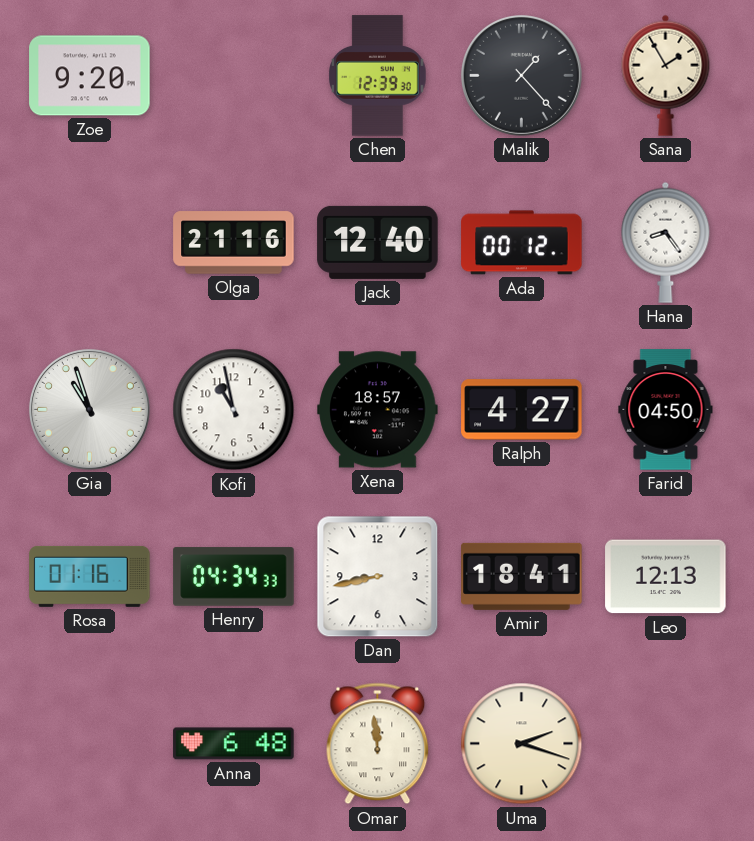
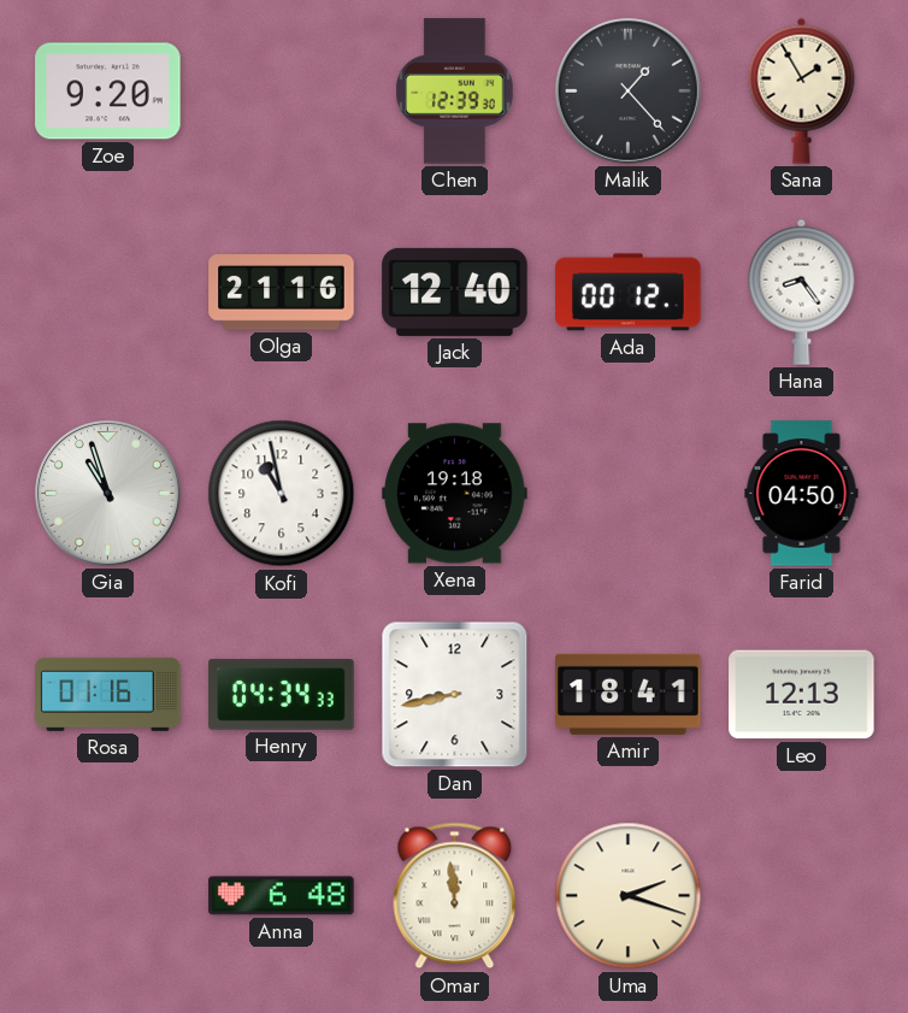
Xena: 18:57 -> 19:18
Ralph: 4:27 -> none
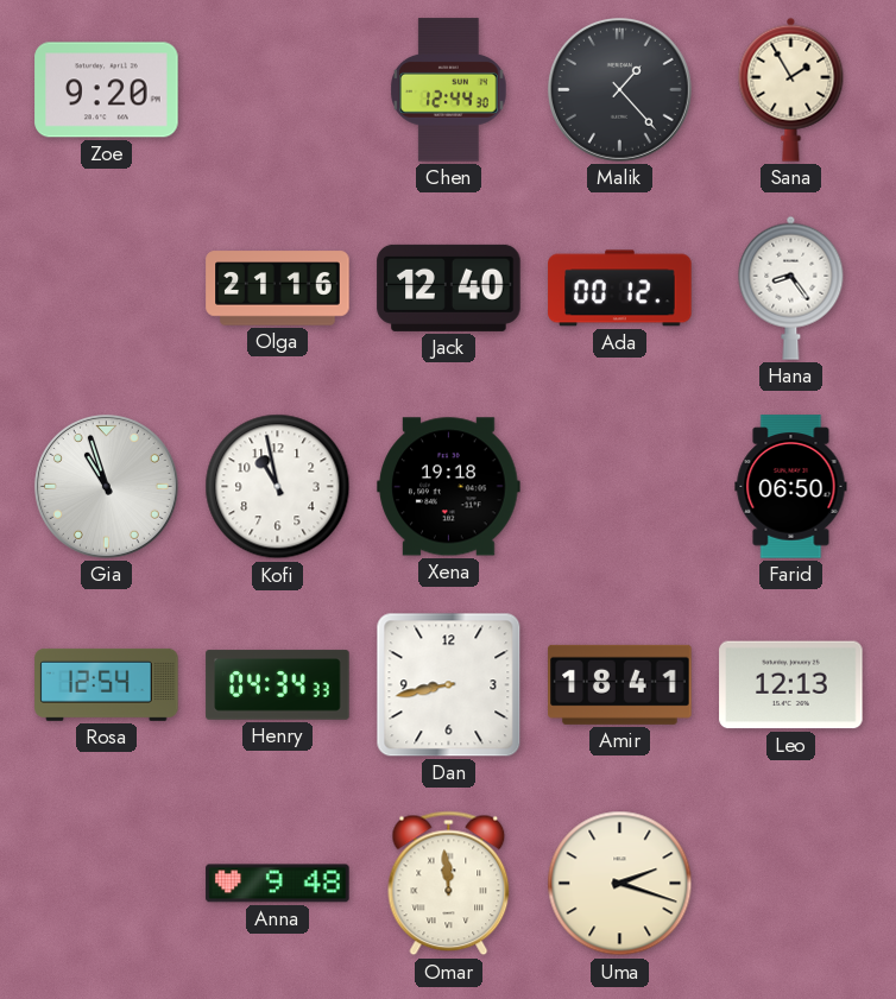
Chen: 12:39 -> 12:44
Farid: 04:50 -> 06:50
Rosa: 01:16 -> 12:54
Anna: 6:48 -> 9:48
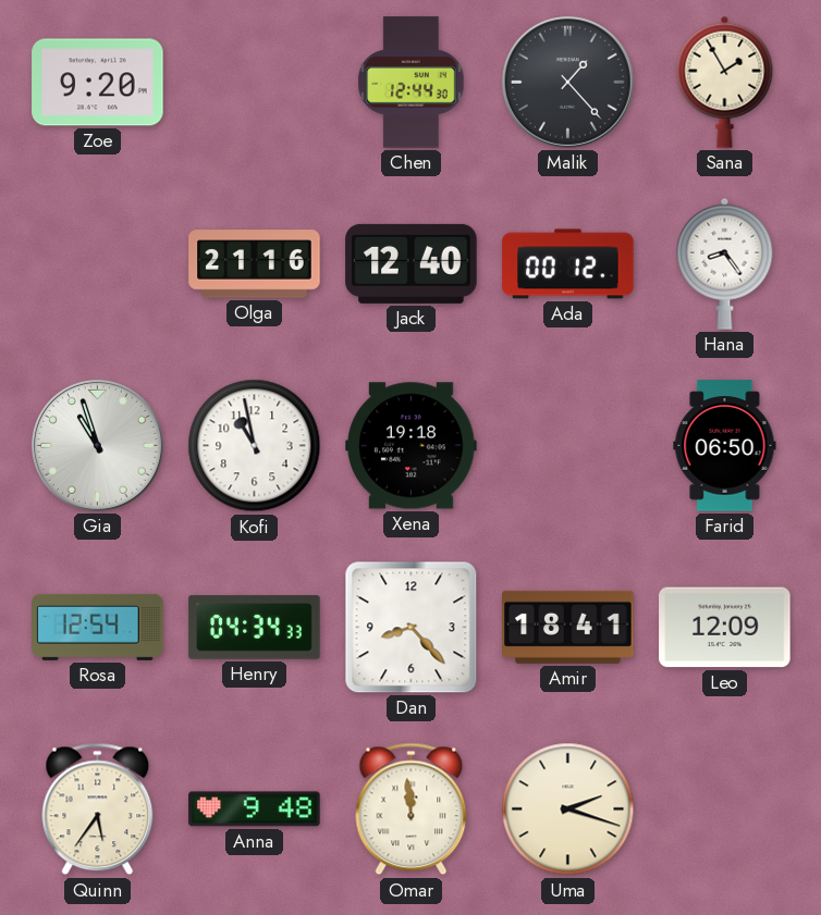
Dan: 8:43 -> 8:23
Leo: 12:13 -> 12:09
Quinn: none -> 5:36
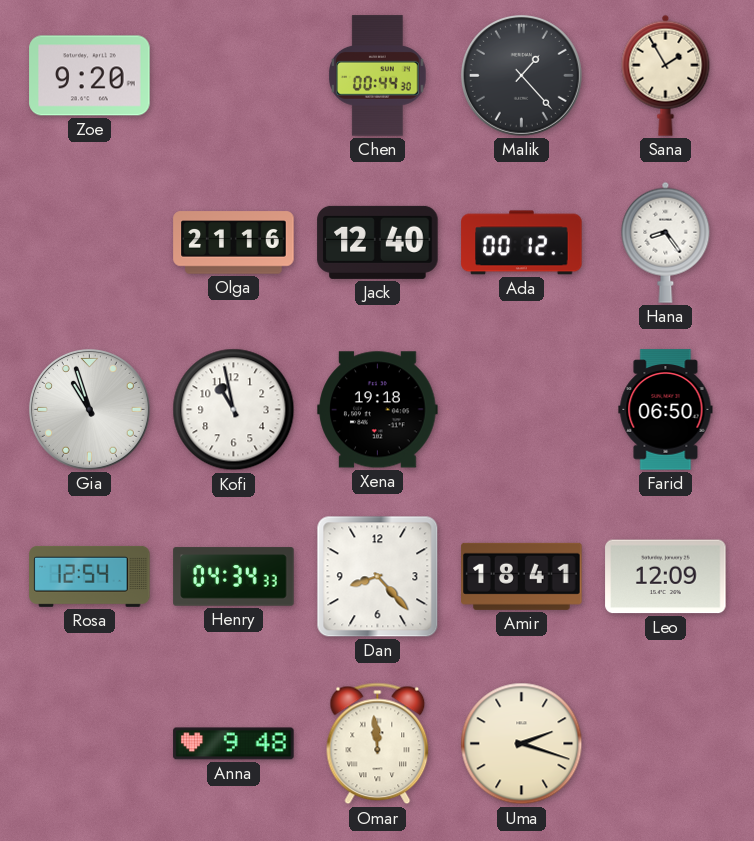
Chen: 12:44 -> 00:44
Quinn: 5:36 -> none
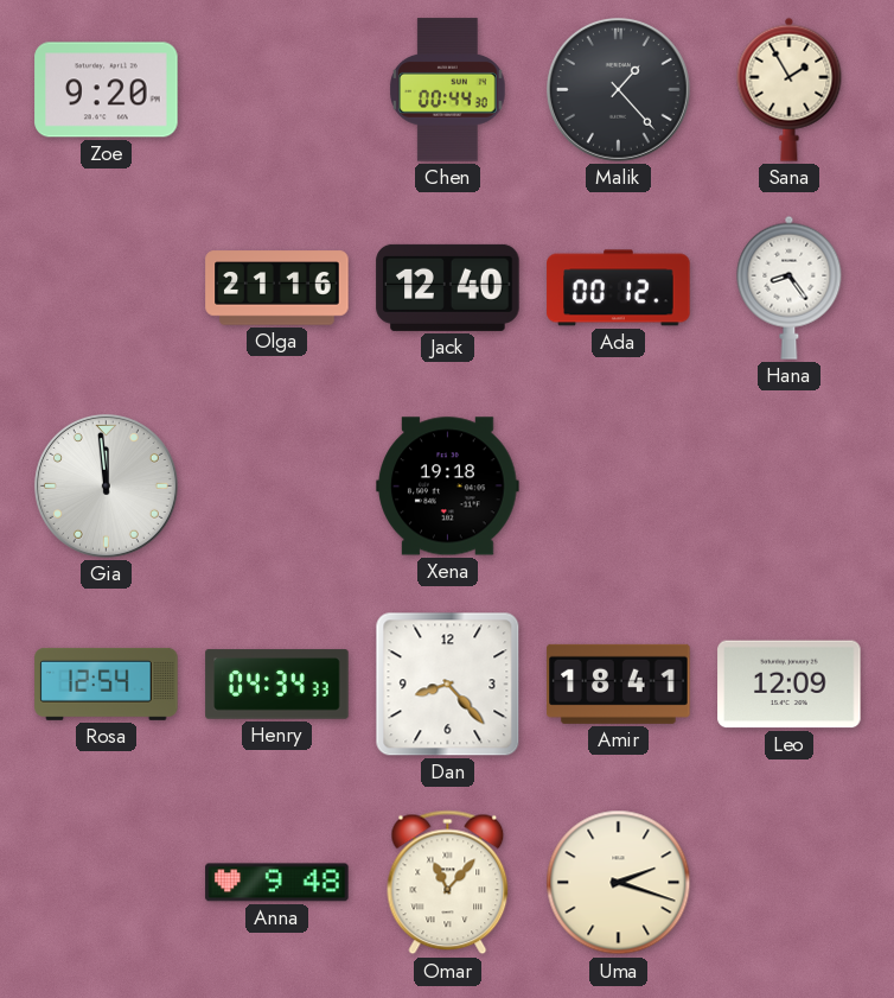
Gia: 10:57 -> 11:59
Kofi: 10:58 -> none
Farid: 06:50 -> none
Omar: 11:59 -> 11:07
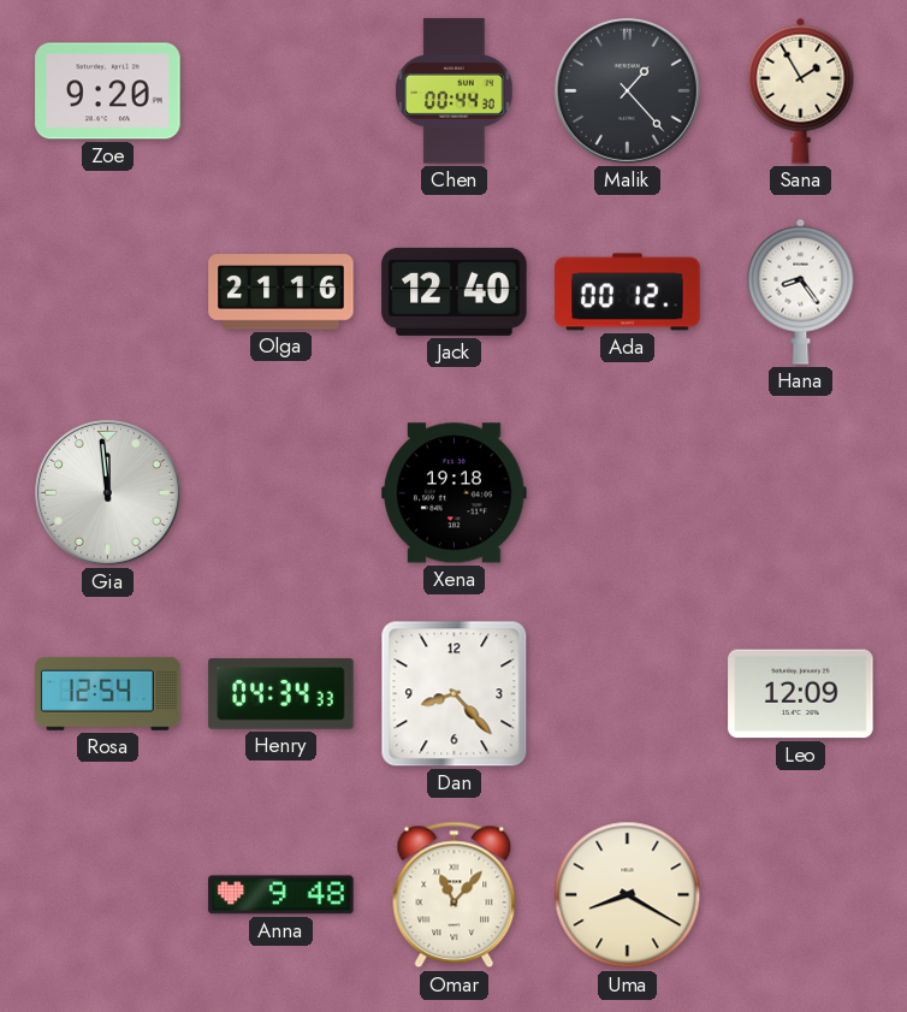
Amir: 18:41 -> none
Uma: 2:18 -> 8:20
